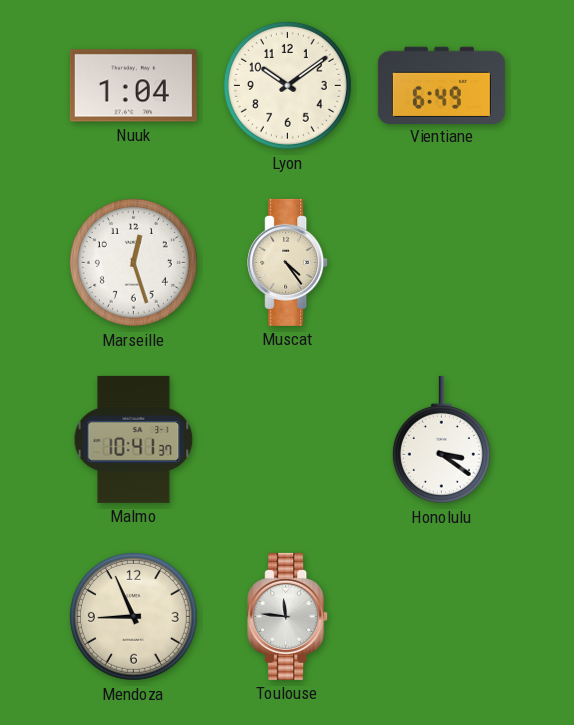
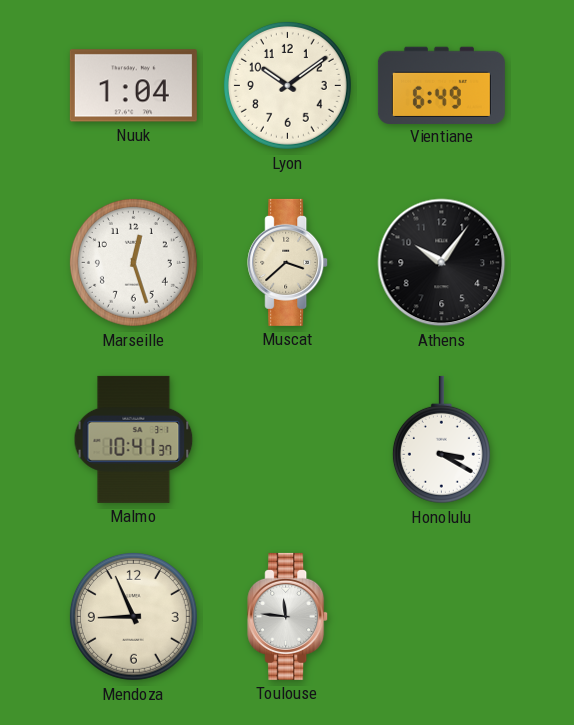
Muscat: 4:24 -> 3:38
Athens: none -> 10:06
Honolulu: 3:21 -> 3:20
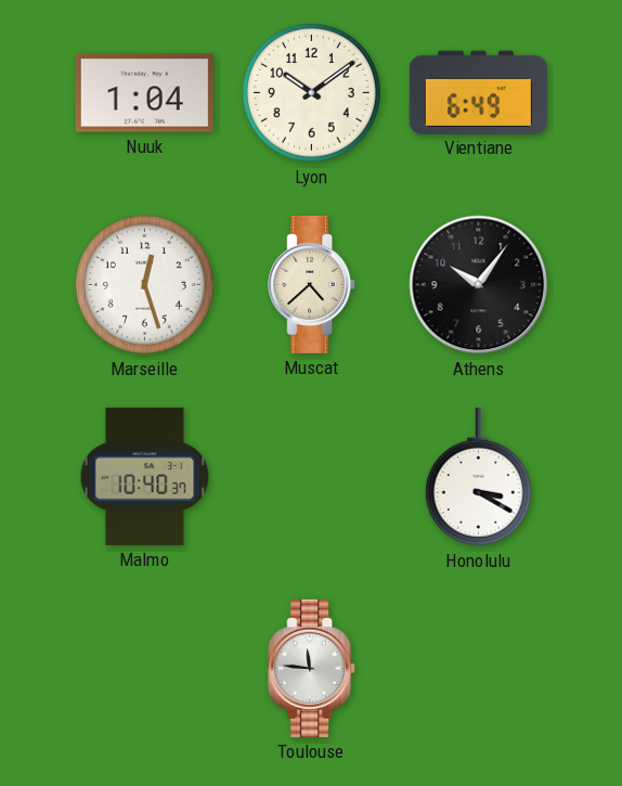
Muscat: 3:38 -> 4:38
Malmo: 10:41 -> 10:40
Mendoza: 8:56 -> none
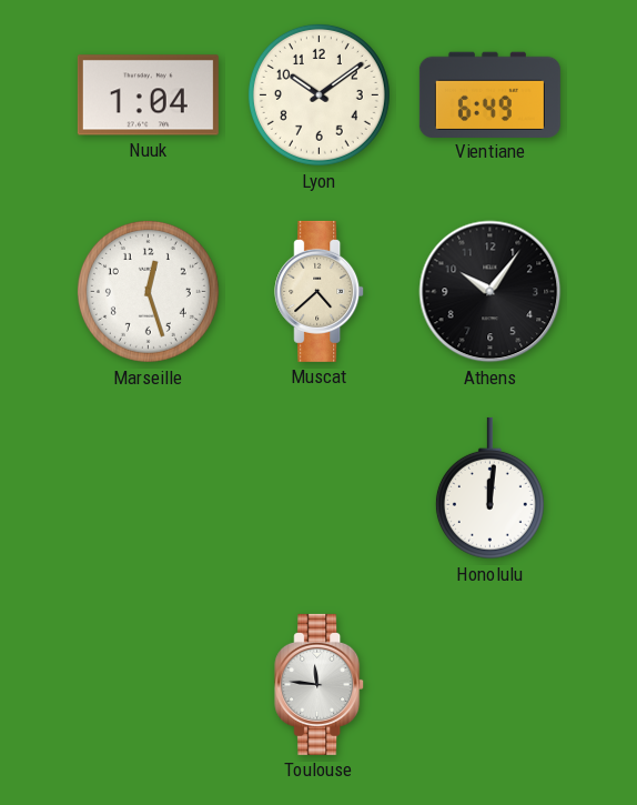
Malmo: 10:40 -> none
Honolulu: 3:20 -> 12:01
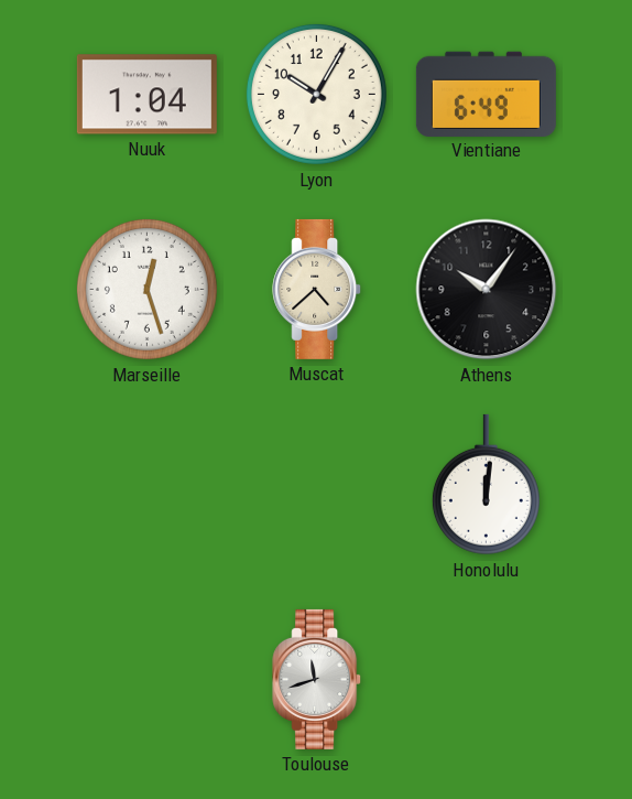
Lyon: 10:09 -> 10:05
Toulouse: 11:46 -> 11:42
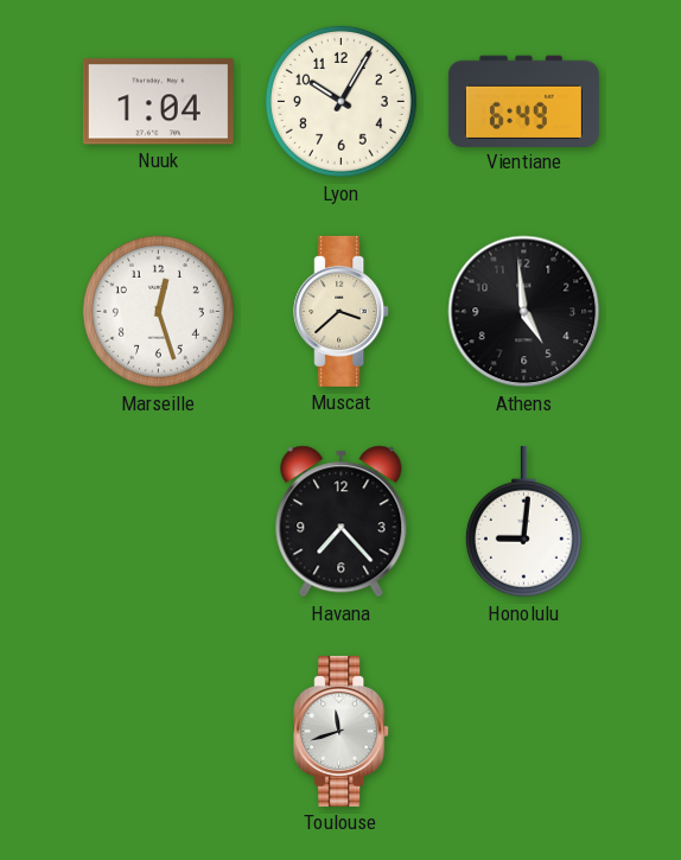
Muscat: 4:38 -> 3:38
Athens: 10:06 -> 4:59
Havana: none -> 7:23
Honolulu: 12:01 -> 9:01
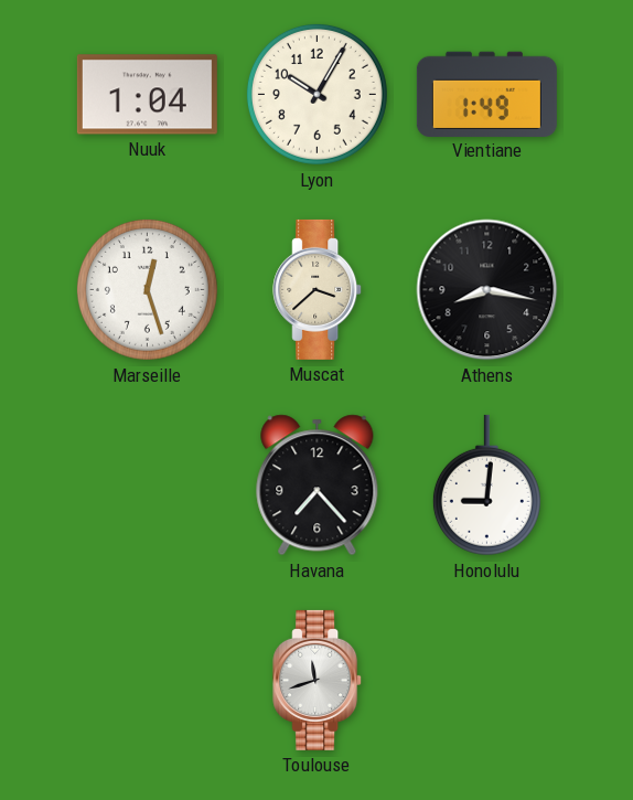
Vientiane: 6:49 -> 1:49
Athens: 4:59 -> 8:17
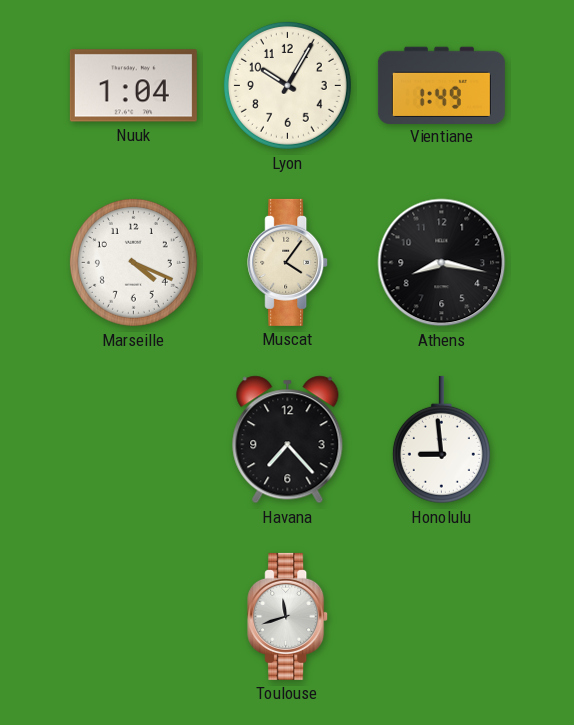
Marseille: 12:27 -> 4:19
Muscat: 3:38 -> 4:06
Honolulu: 9:01 -> 8:59
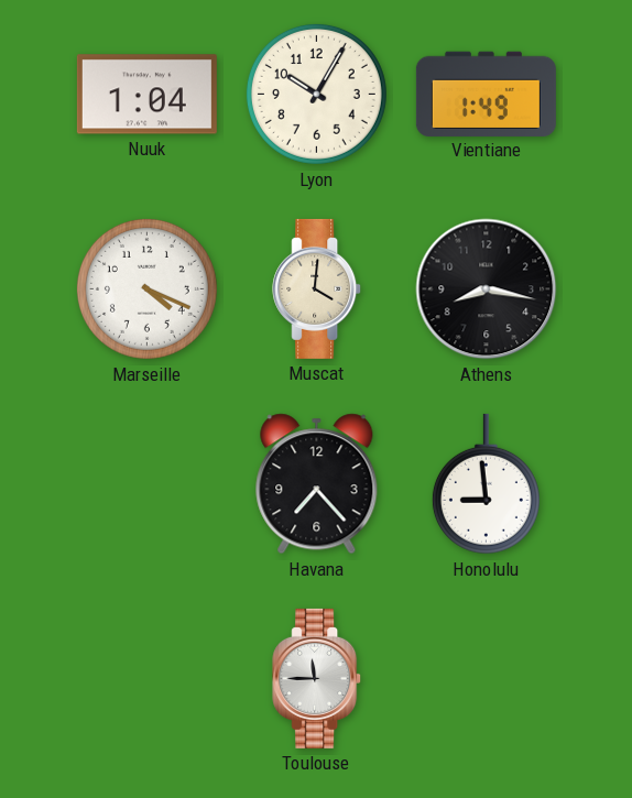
Muscat: 4:06 -> 4:01
Toulouse: 11:42 -> 11:45
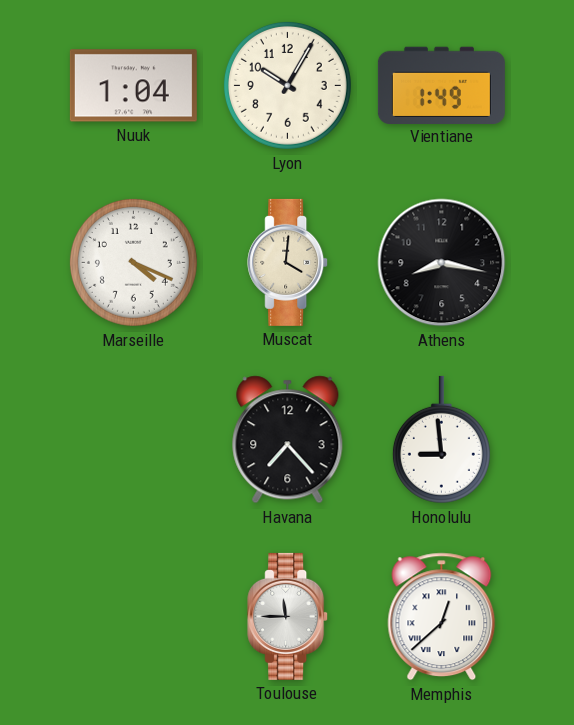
Memphis: none -> 12:38
